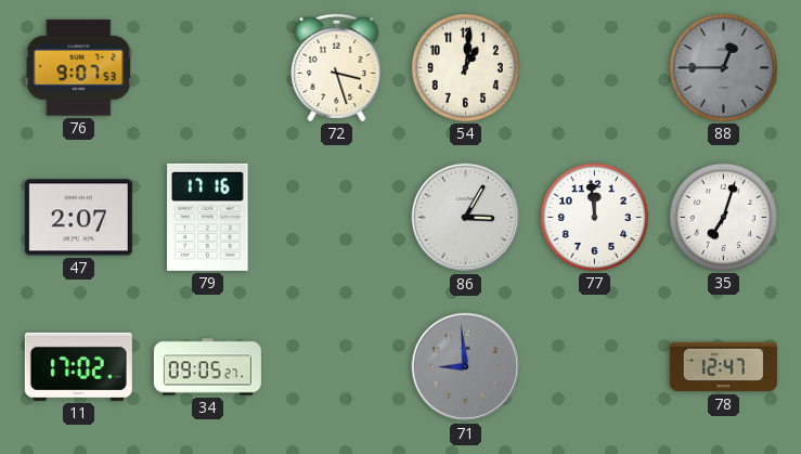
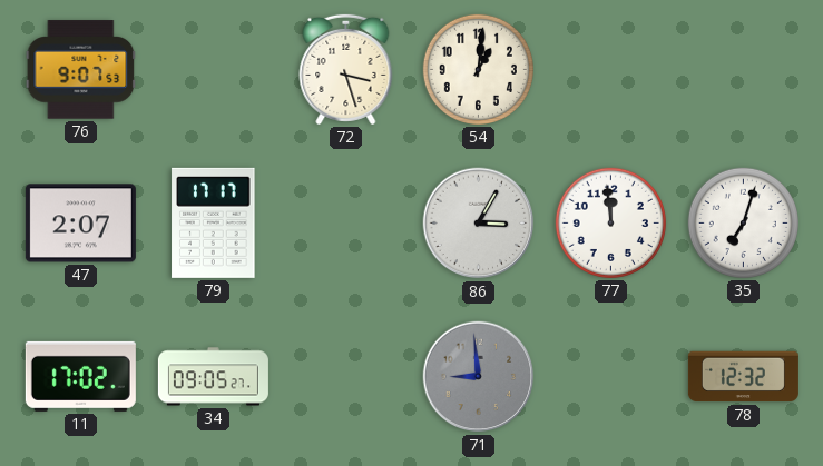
88: 12:45 -> none
79: 17:16 -> 17:17
78: 12:47 -> 12:32
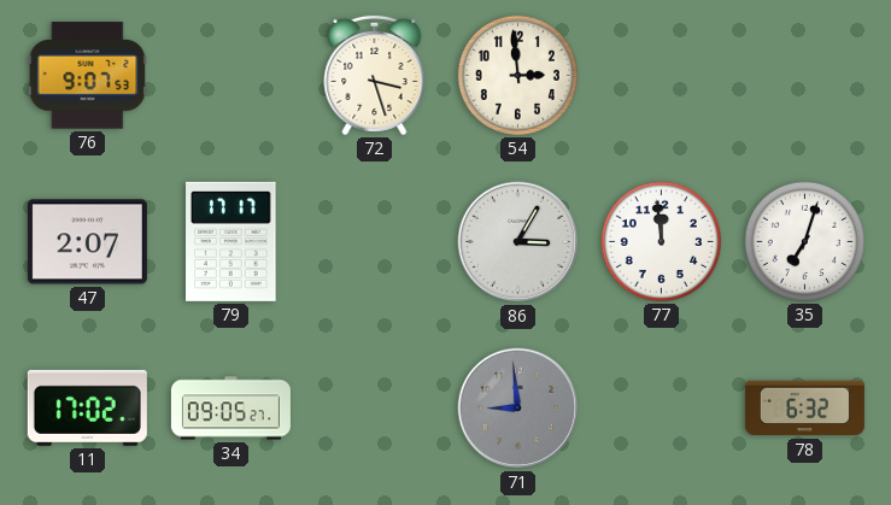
54: 1:01 -> 2:59
78: 12:32 -> 6:32
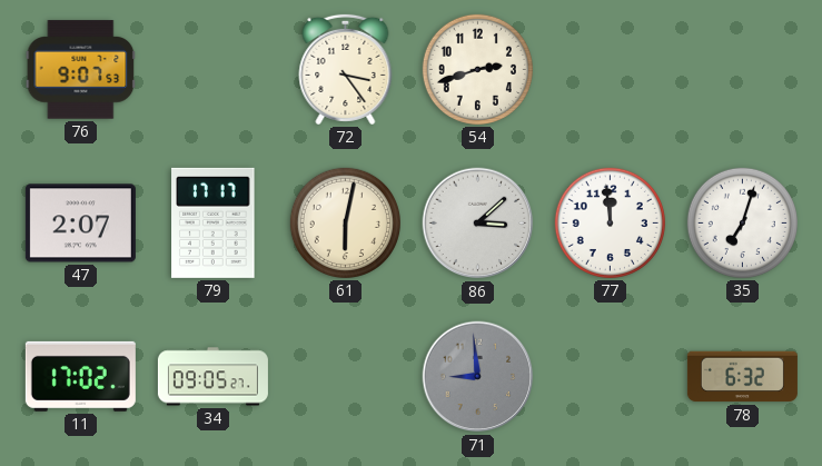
72: 3:27 -> 3:24
54: 2:59 -> 2:42
61: none -> 6:02
86: 3:05 -> 3:08
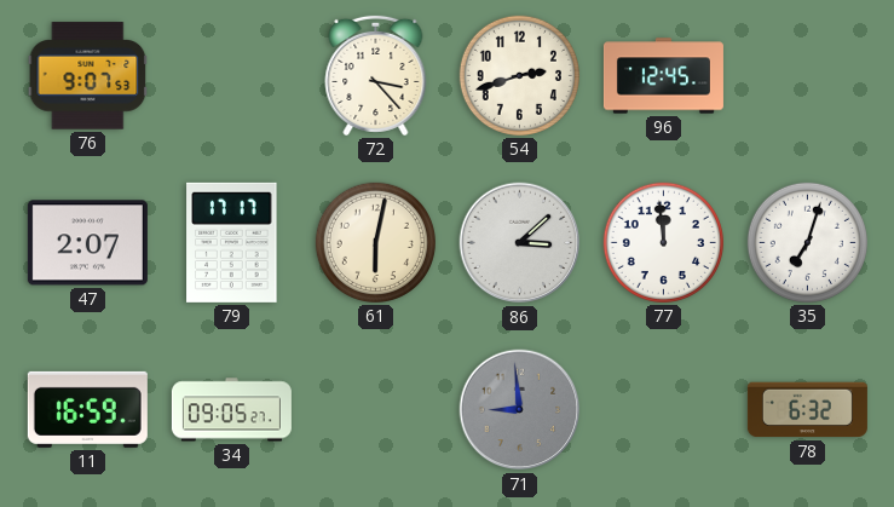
72: 3:24 -> 3:23
96: none -> 12:45
11: 17:02 -> 16:59
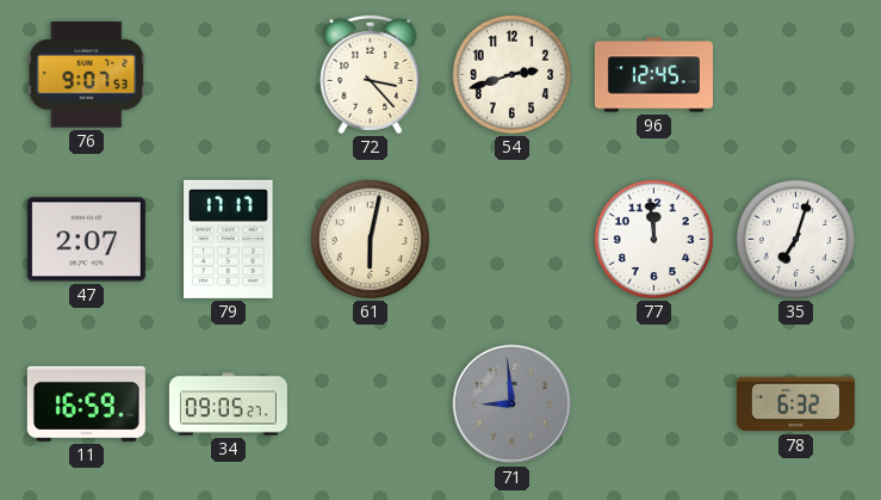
86: 3:08 -> none
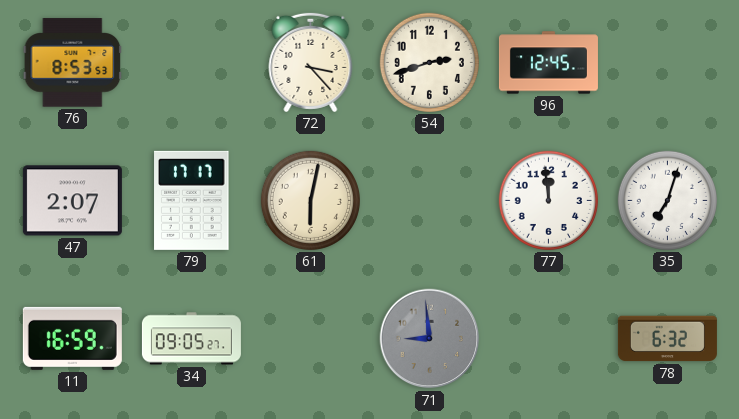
76: 9:07 -> 8:53
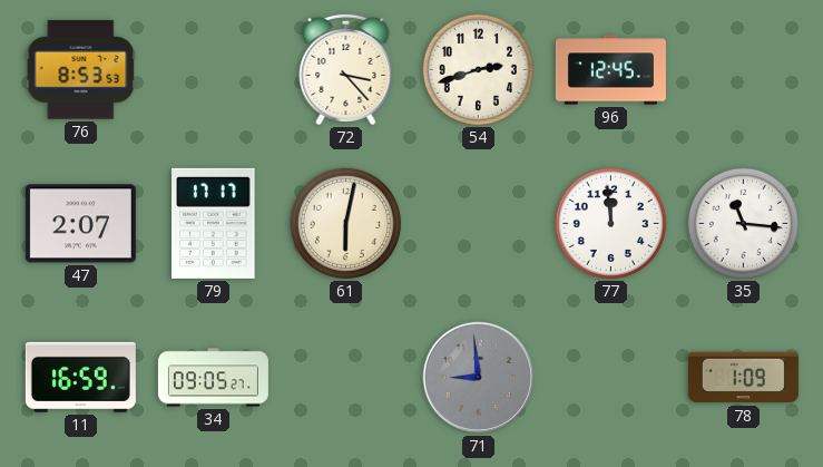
35: 7:03 -> 11:16
78: 6:32 -> 1:09
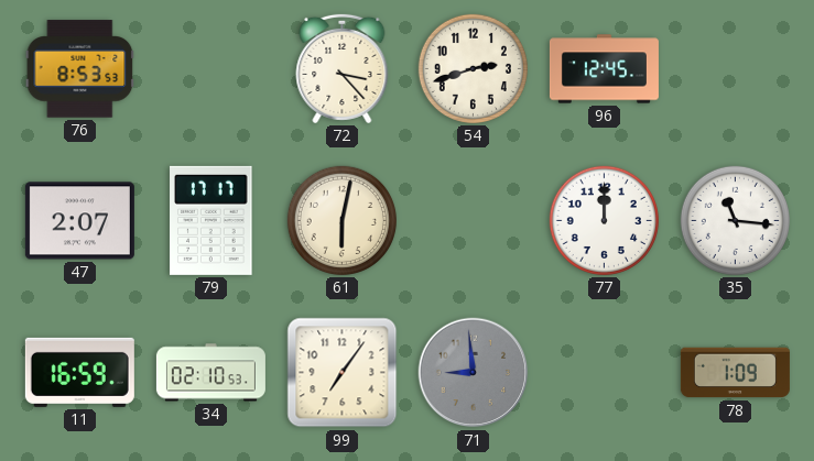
77: 11:59 -> 12:00
34: 09:05 -> 02:10
99: none -> 7:06
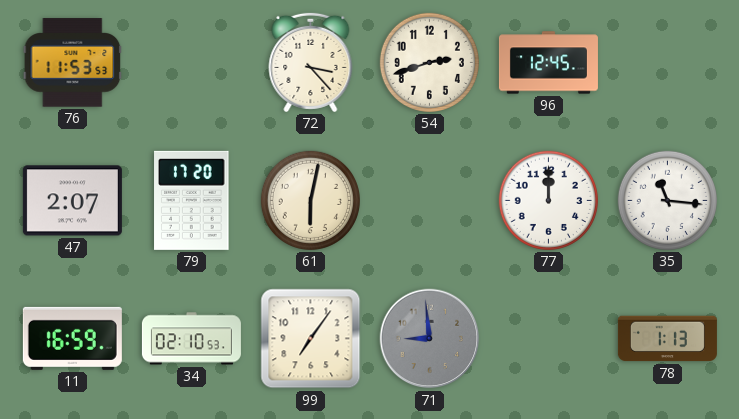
76: 8:53 -> 11:53
79: 17:17 -> 17:20
78: 1:09 -> 1:13
